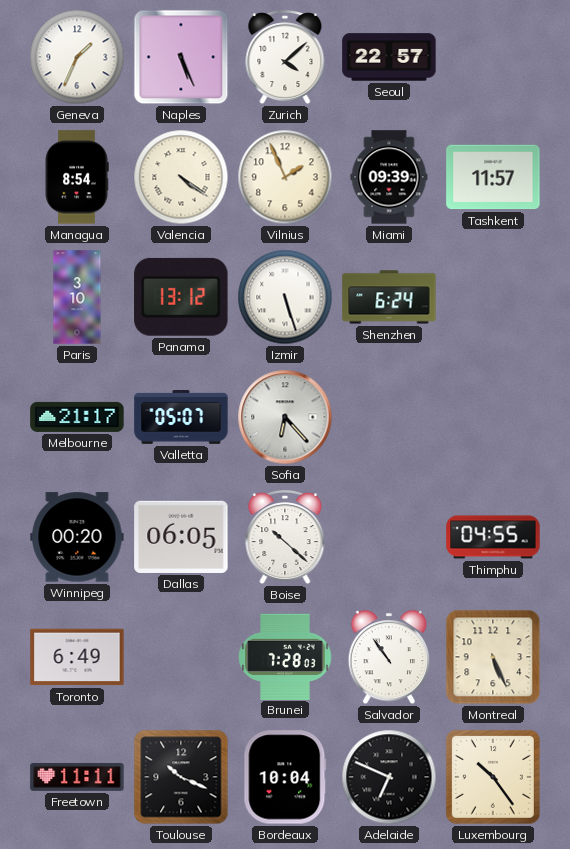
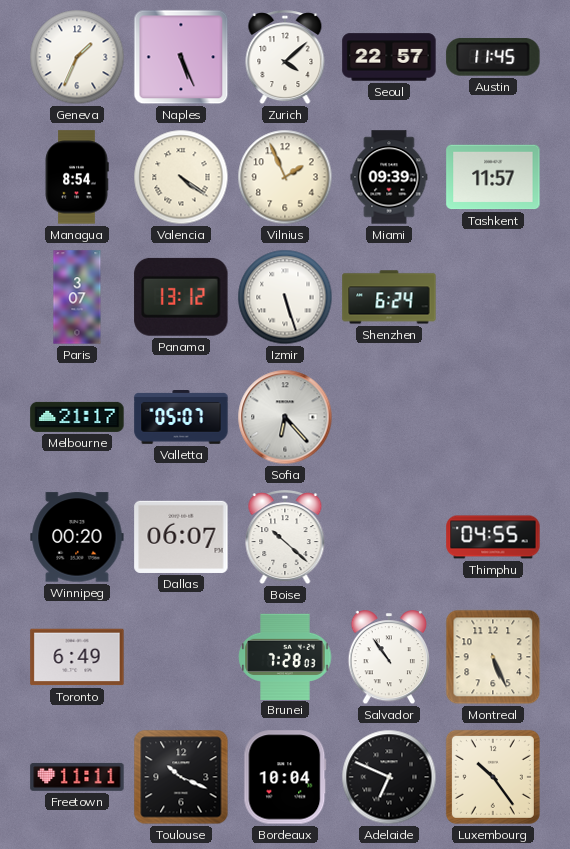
Austin: none -> 11:45
Paris: 3:10 -> 3:07
Dallas: 06:05 -> 06:07
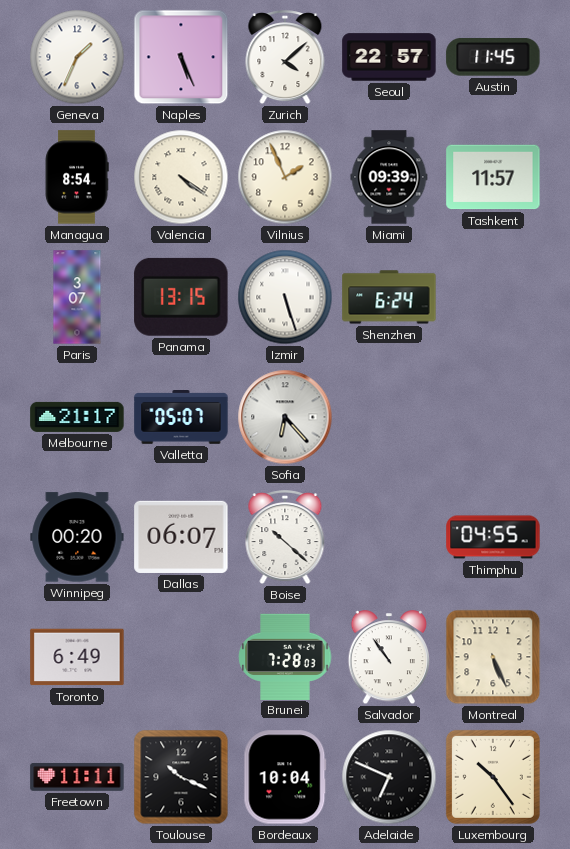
Panama: 13:12 -> 13:15
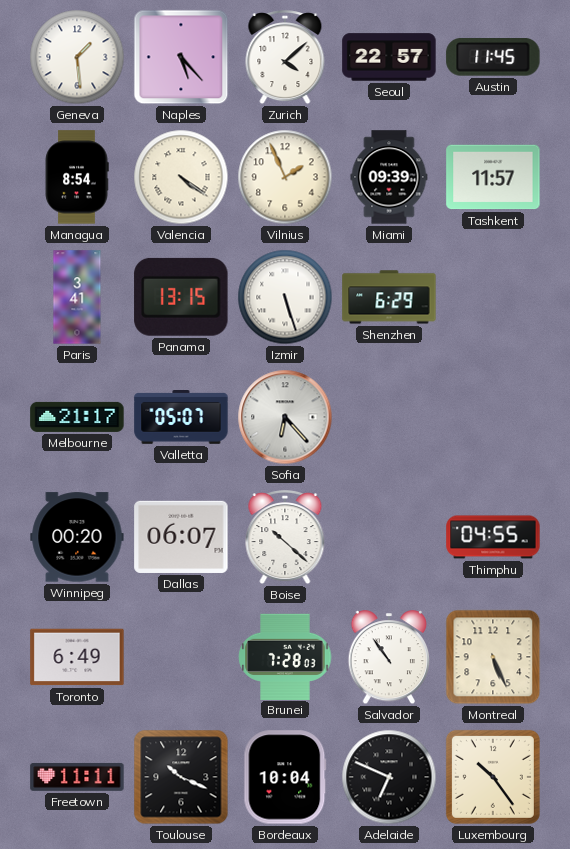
Geneva: 1:34 -> 1:29
Naples: 5:26 -> 5:23
Paris: 3:07 -> 3:41
Shenzhen: 6:24 -> 6:29
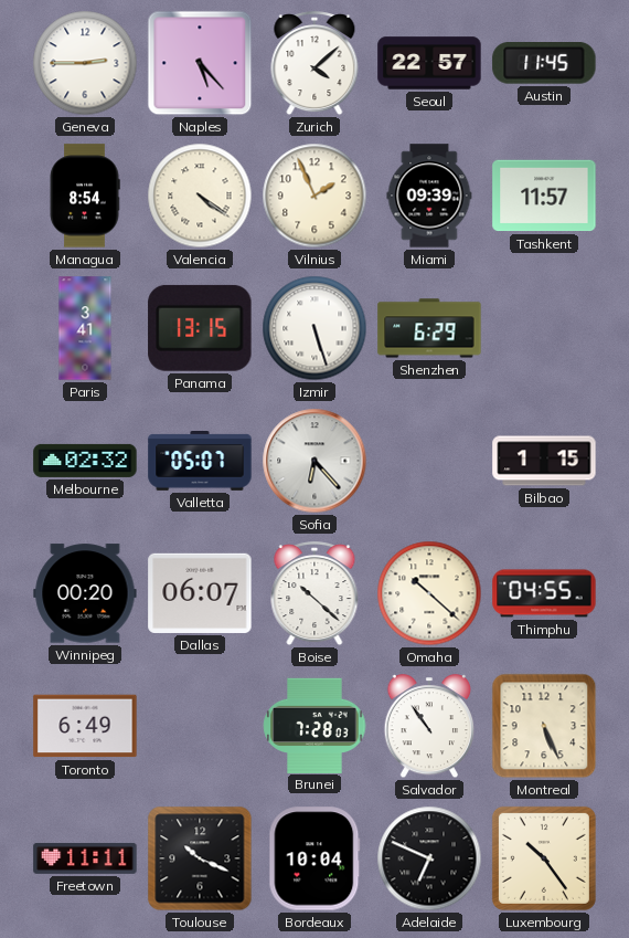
Geneva: 1:29 -> 2:45
Melbourne: 21:17 -> 02:32
Bilbao: none -> 1:15
Omaha: none -> 10:22
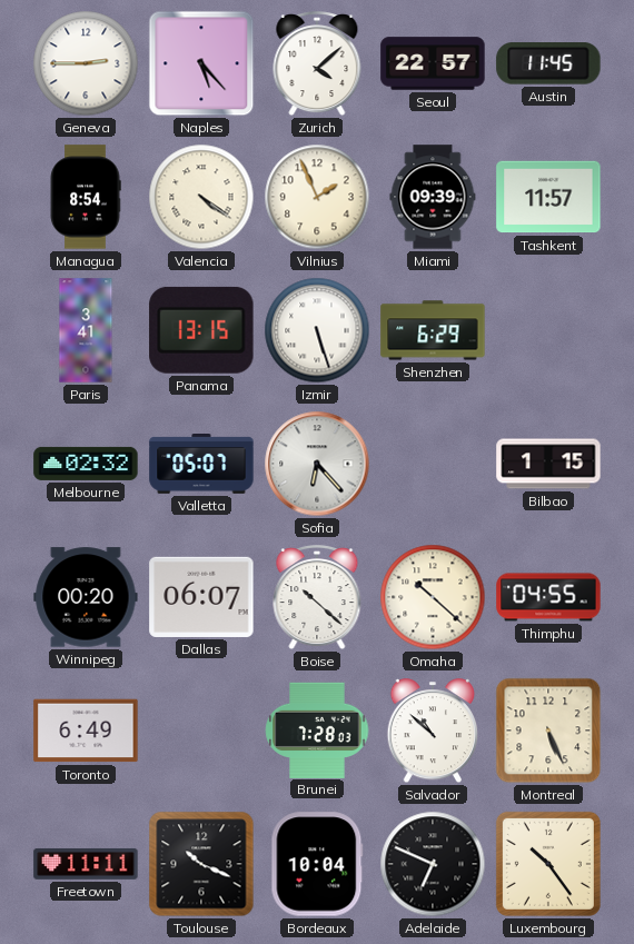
Salvador: 10:54 -> 10:52
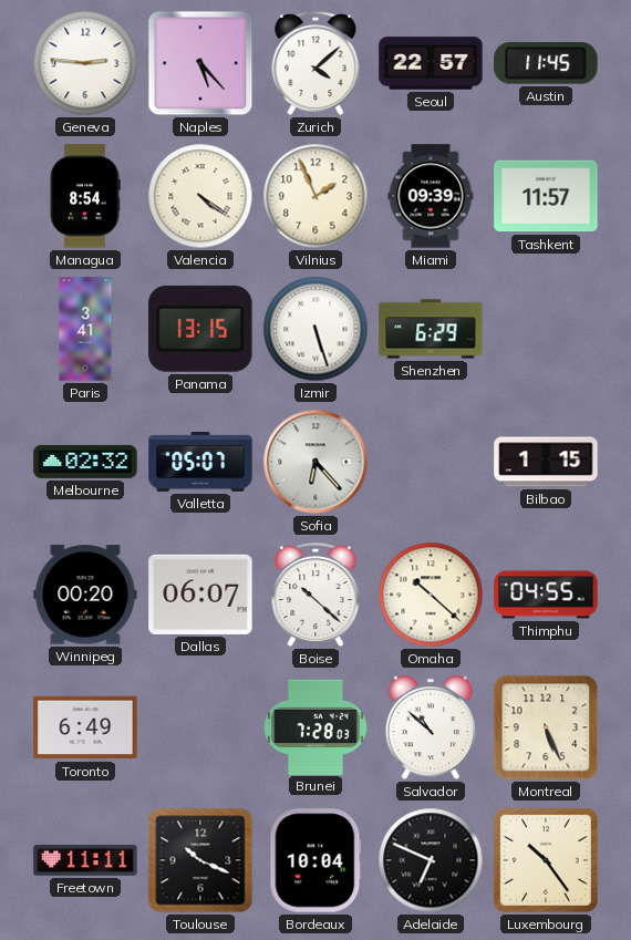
Geneva: 2:45 -> 2:46
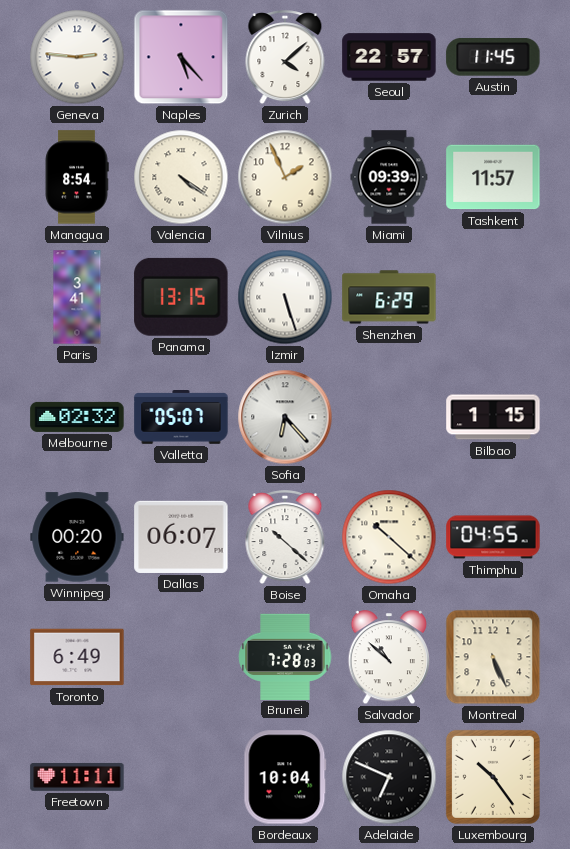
Toulouse: 10:19 -> none
